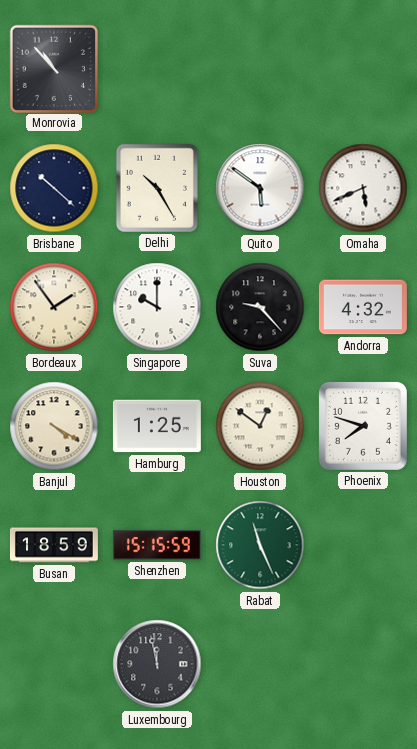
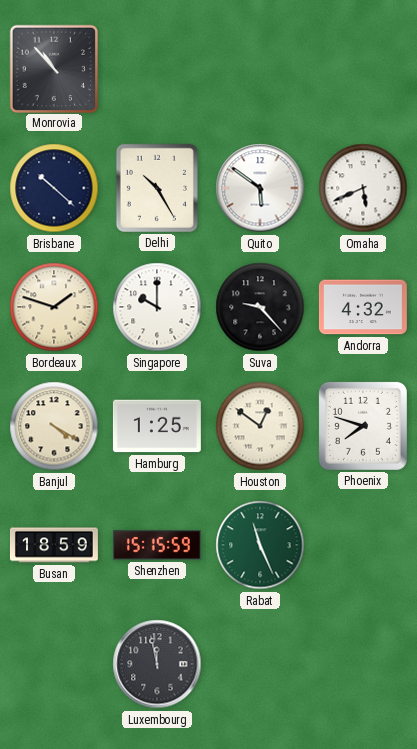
Bordeaux: 1:54 -> 1:48
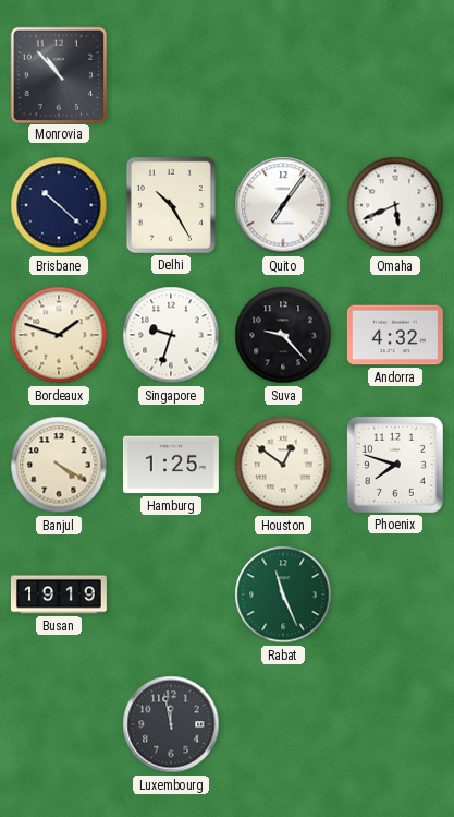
Quito: 5:51 -> 7:06
Singapore: 10:00 -> 9:33
Busan: 18:59 -> 19:19
Shenzhen: 15:15 -> none
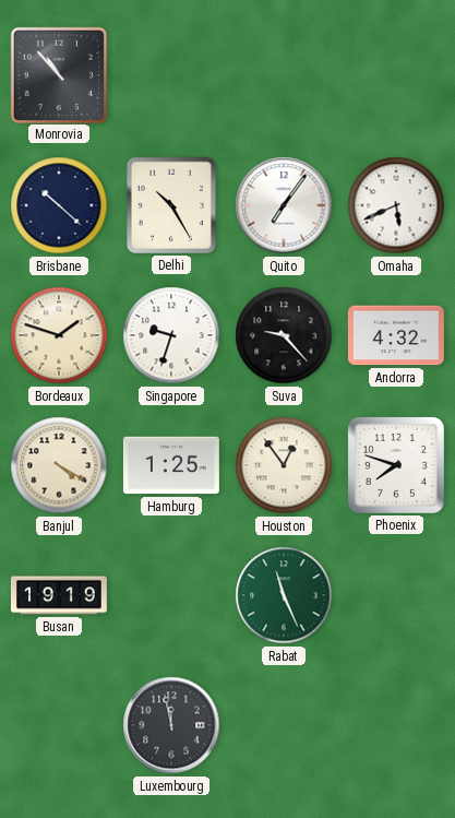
Houston: 12:51 -> 12:54
